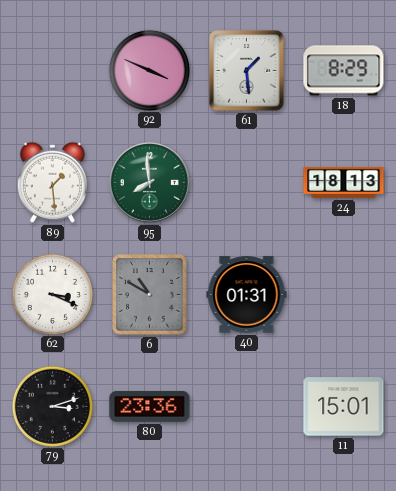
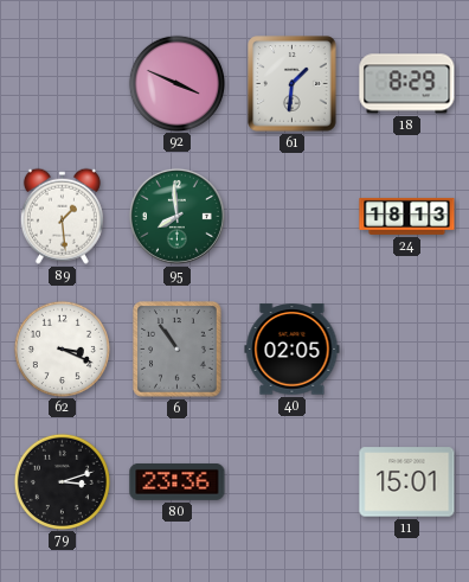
61: 1:29 -> 1:31
6: 10:50 -> 10:54
40: 01:31 -> 02:05
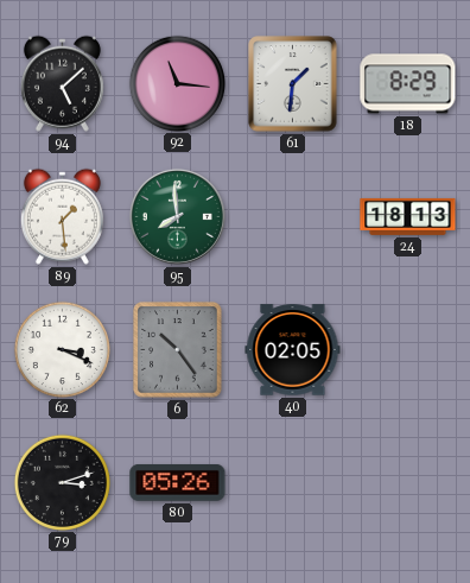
94: none -> 5:08
92: 3:49 -> 11:16
6: 10:54 -> 10:24
80: 23:36 -> 05:26
11: 15:01 -> none
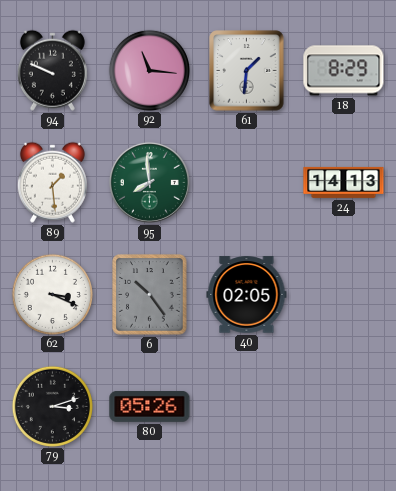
94: 5:08 -> 9:49
24: 18:13 -> 14:13
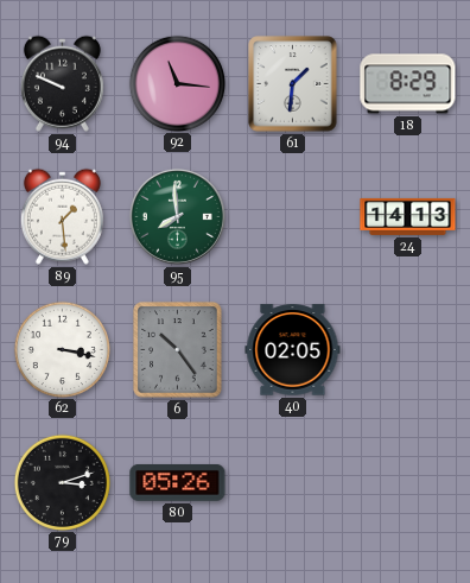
62: 3:19 -> 3:17
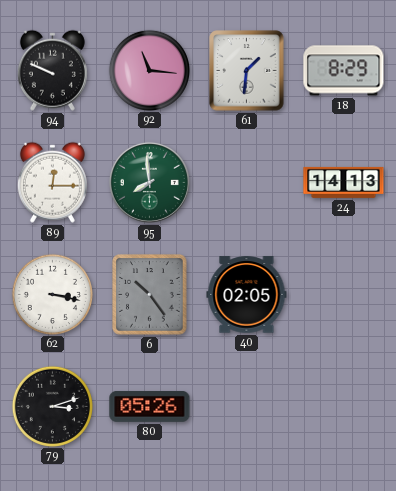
89: 1:29 -> 12:15
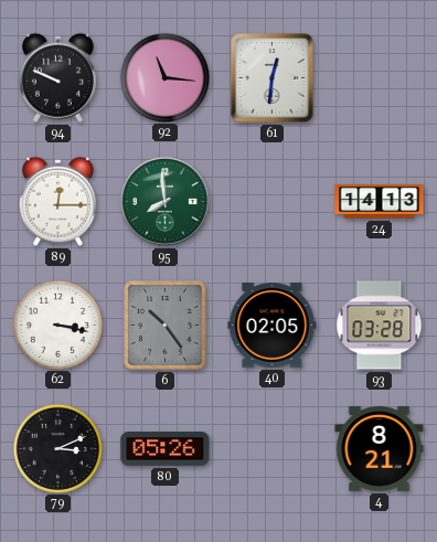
61: 1:31 -> 12:31
18: 8:29 -> none
93: none -> 03:28
79: 3:12 -> 3:11
4: none -> 8:21
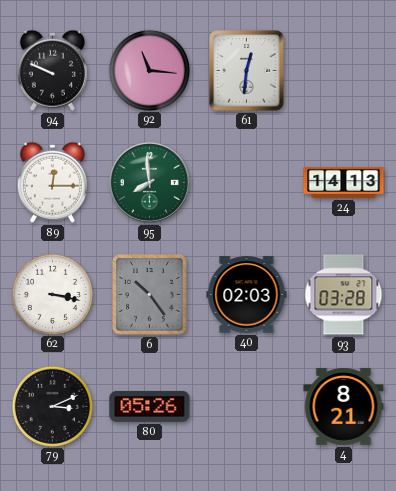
40: 02:05 -> 02:03
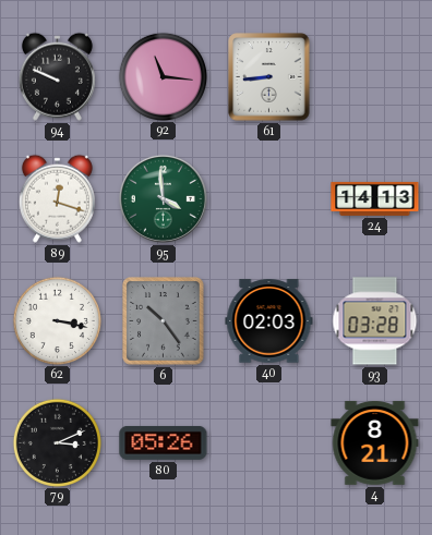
61: 12:31 -> 8:44
89: 12:15 -> 12:18
95: 7:59 -> 3:59
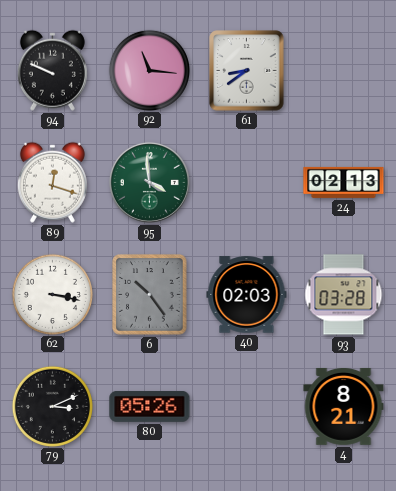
61: 8:44 -> 8:39
24: 14:13 -> 02:13
